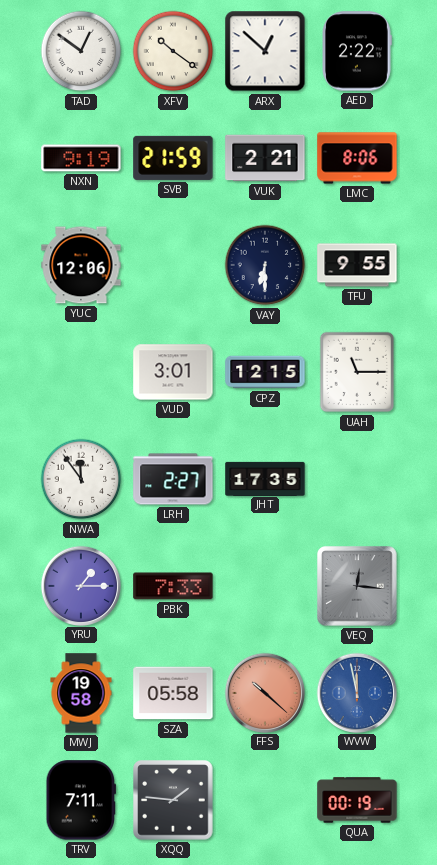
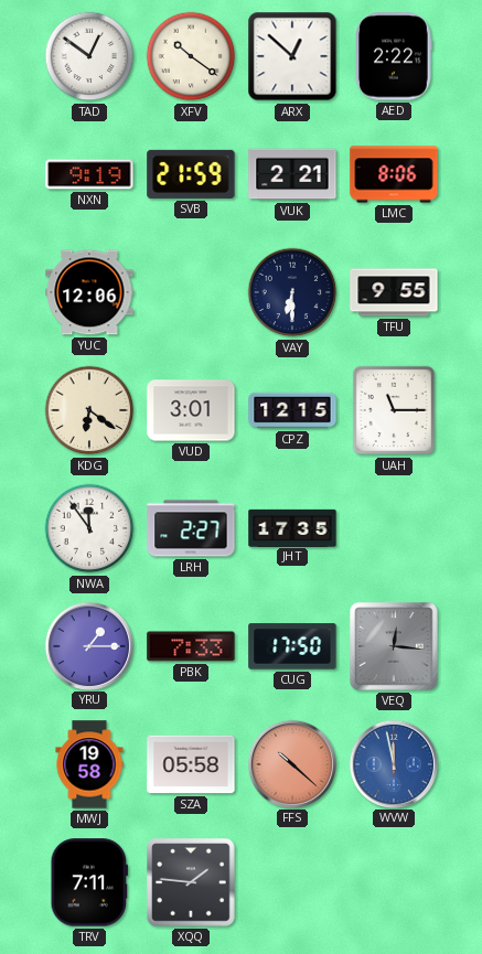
KDG: none -> 6:21
CUG: none -> 17:50
QUA: 00:19 -> none
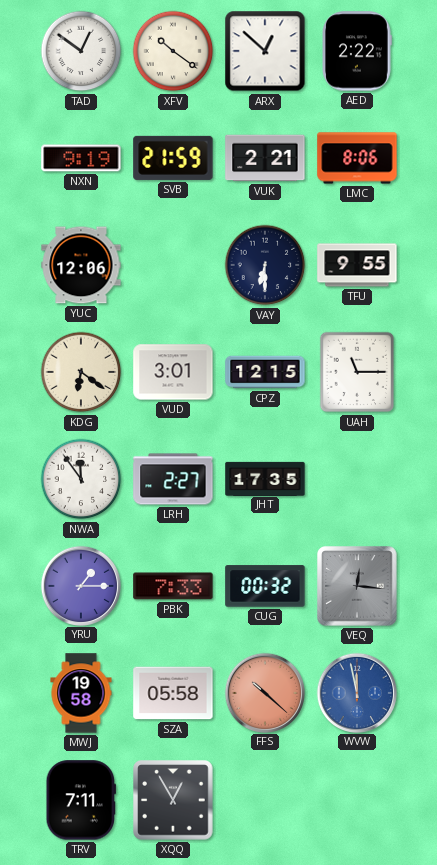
CUG: 17:50 -> 00:32
XQQ: 1:46 -> 12:55
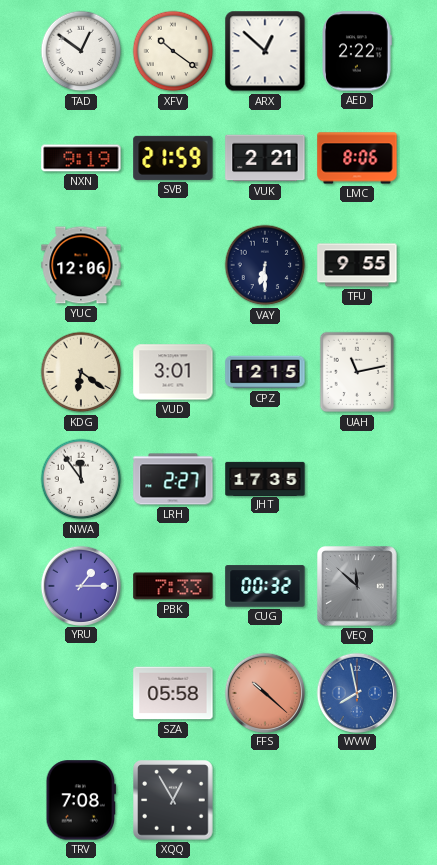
UAH: 11:15 -> 11:13
VEQ: 12:16 -> 11:52
MWJ: 19:58 -> none
WVW: 11:58 -> 7:58
TRV: 7:11 -> 7:08
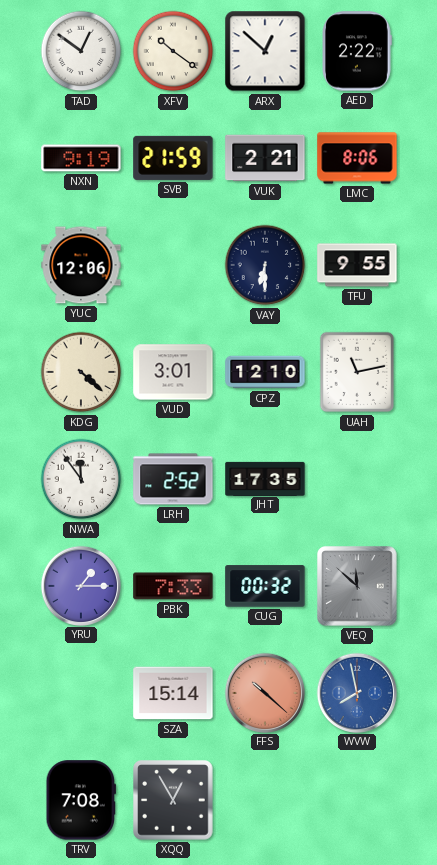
KDG: 6:21 -> 4:22
CPZ: 12:15 -> 12:10
LRH: 2:27 -> 2:52
SZA: 05:58 -> 15:14
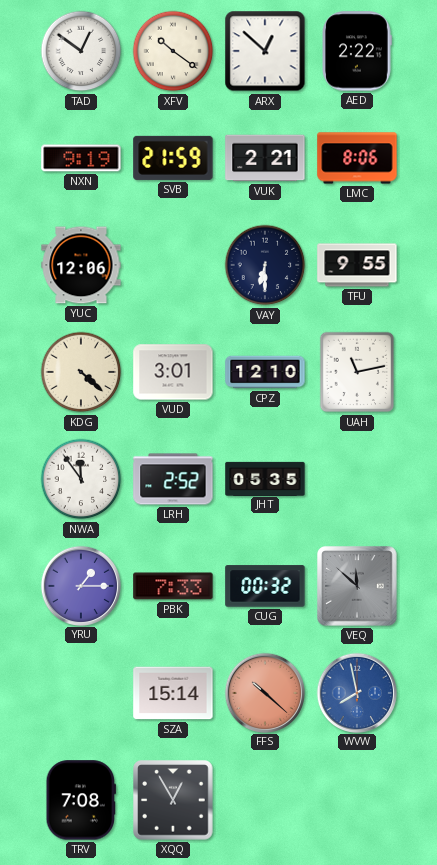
JHT: 17:35 -> 05:35
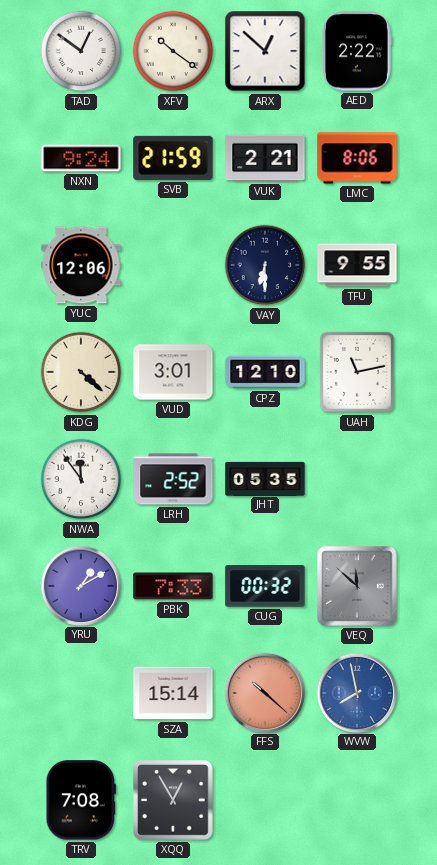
NXN: 9:19 -> 9:24
YRU: 1:15 -> 1:10
